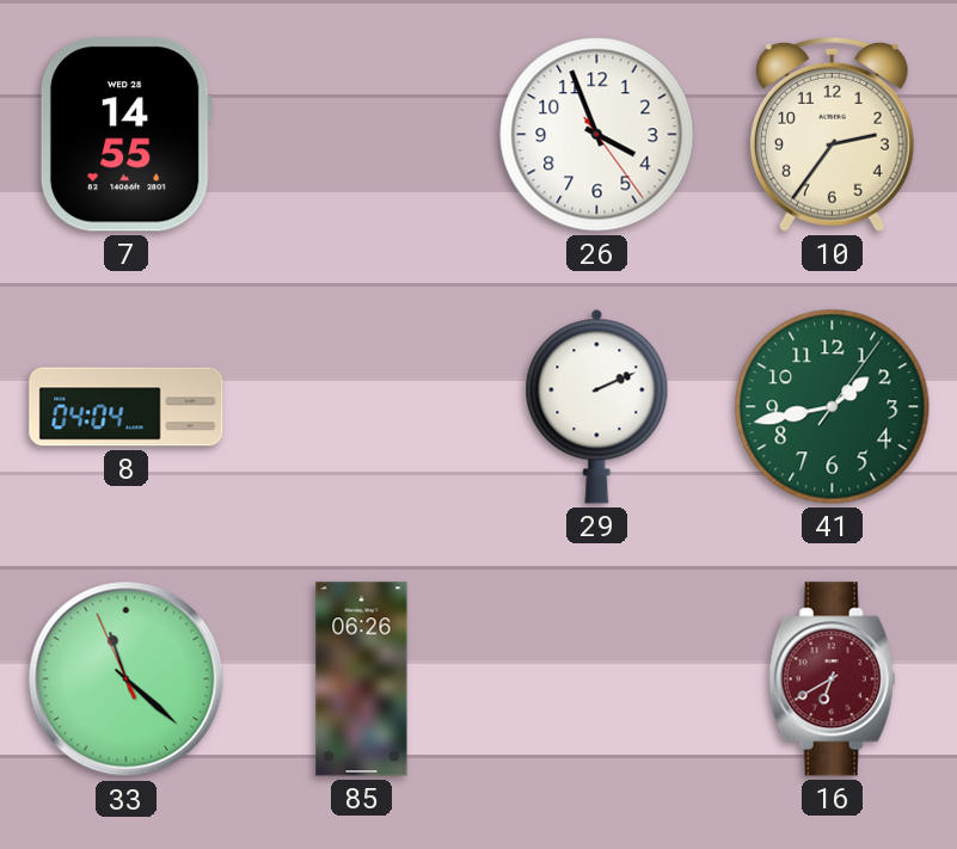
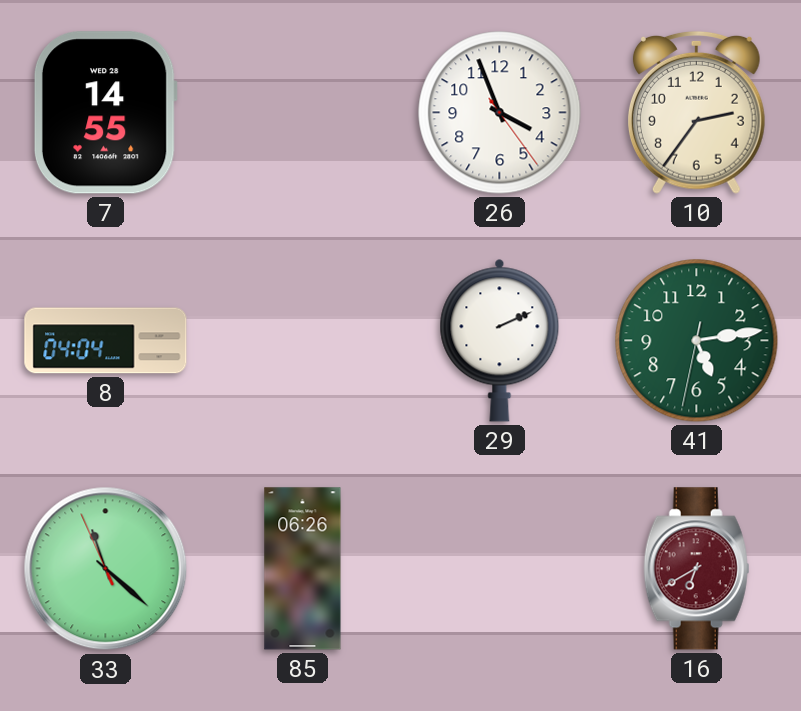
41: 1:43 -> 5:13
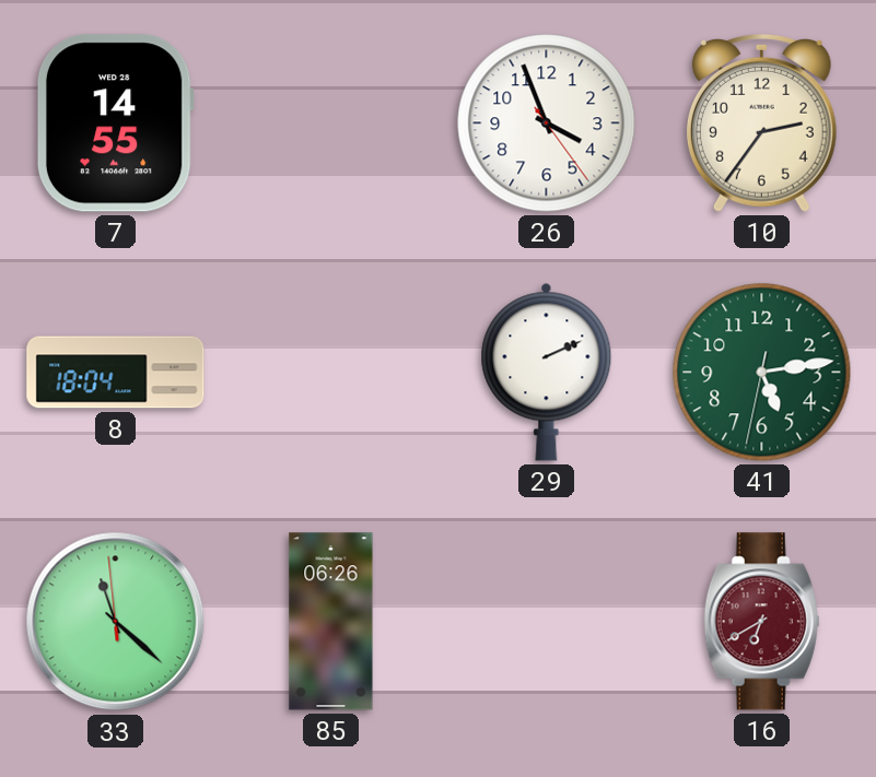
8: 04:04 -> 18:04
33: 11:21:56 -> 11:21:59
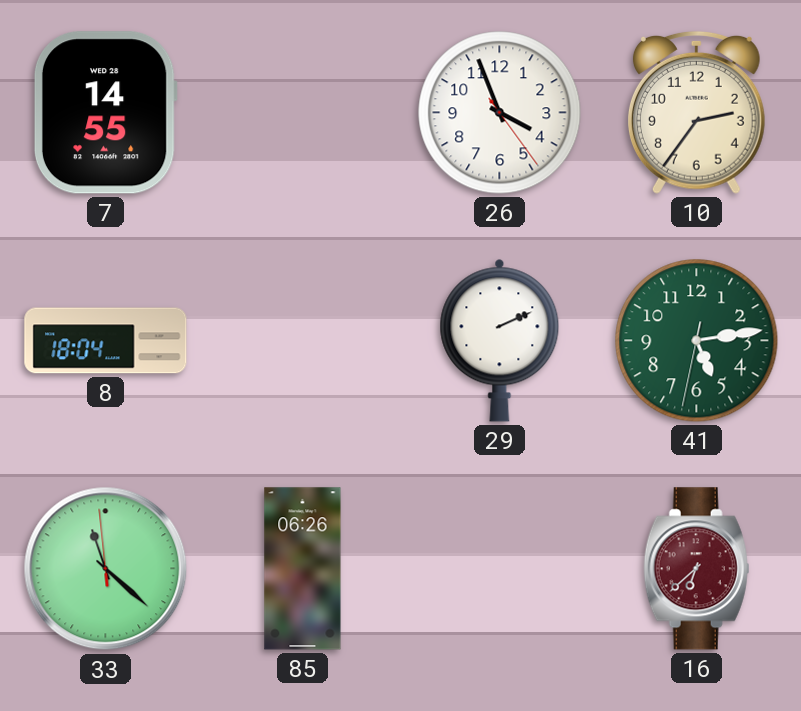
16: 6:40 -> 6:38
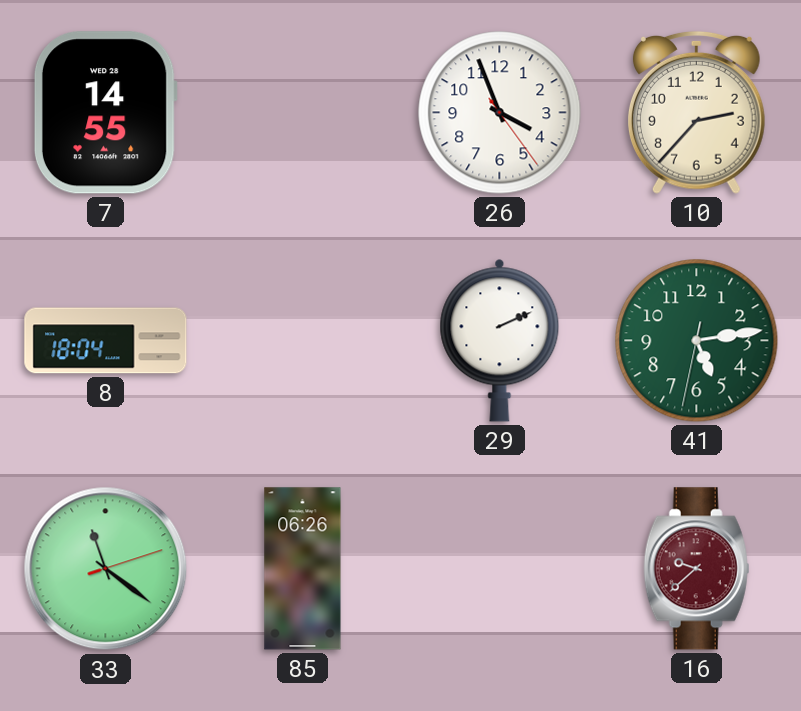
10: 2:36 -> 2:37
33: 11:21:59 -> 11:21:12
16: 6:38 -> 9:38
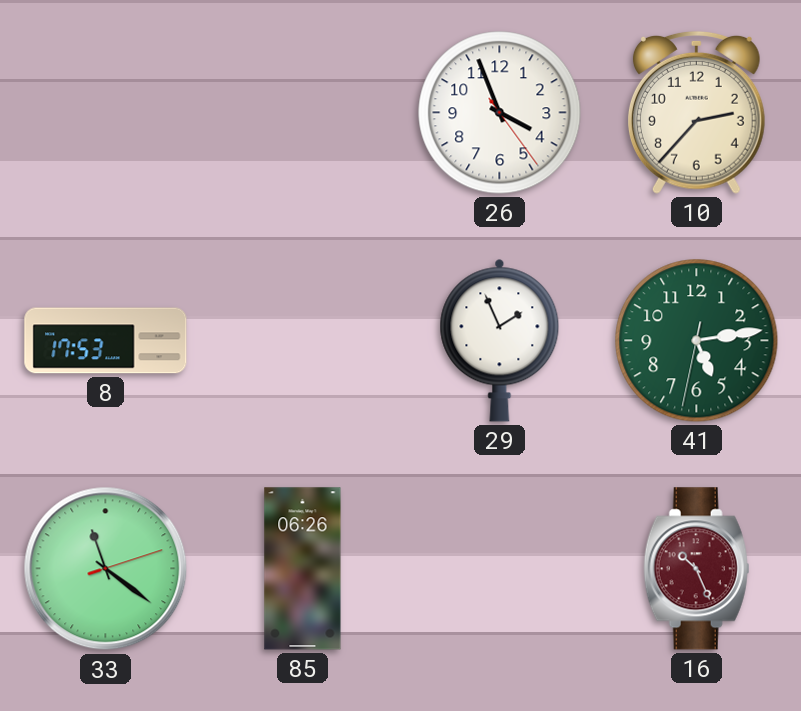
7: 14:55 -> none
8: 18:04 -> 17:53
29: 2:11 -> 1:56
16: 9:38 -> 10:26
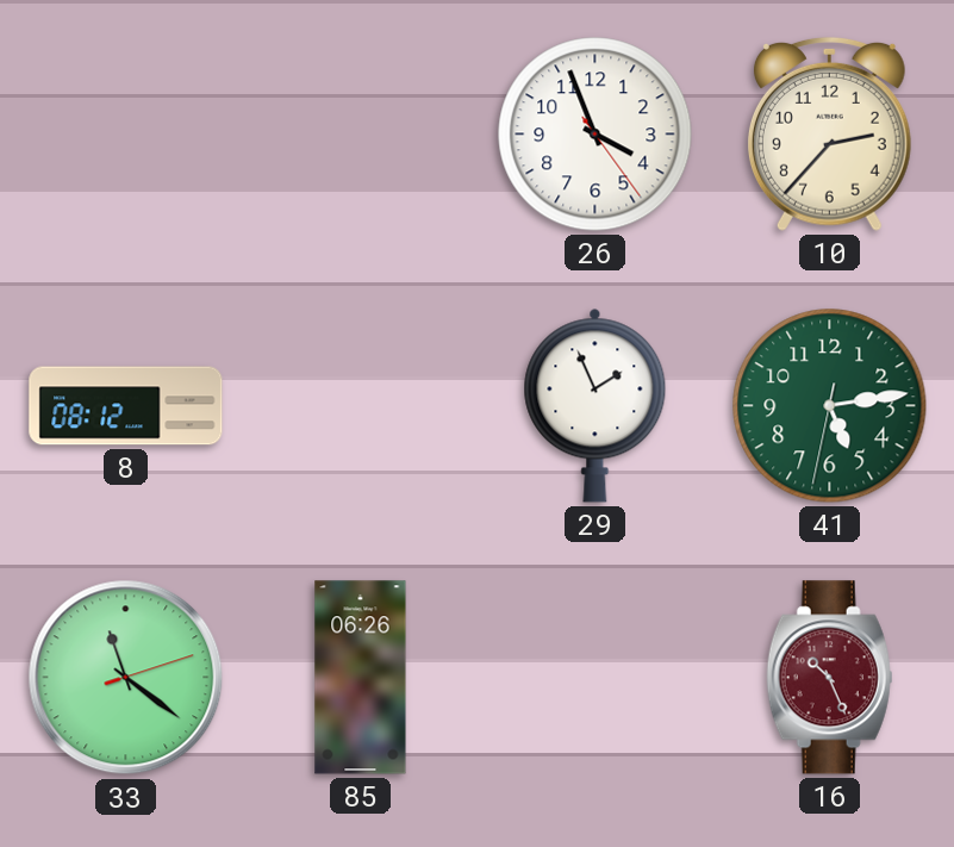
8: 17:53 -> 08:12
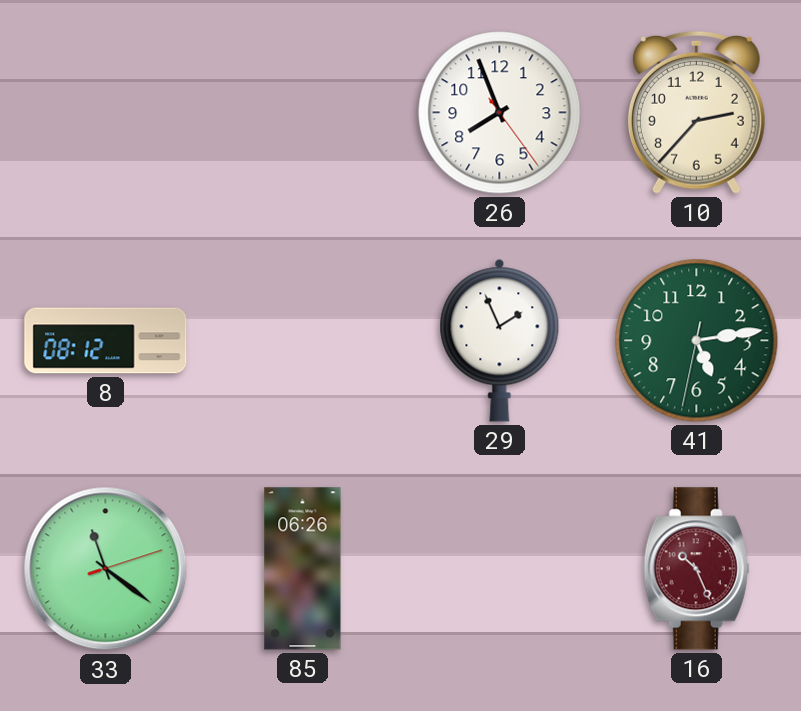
26: 3:56 -> 7:56
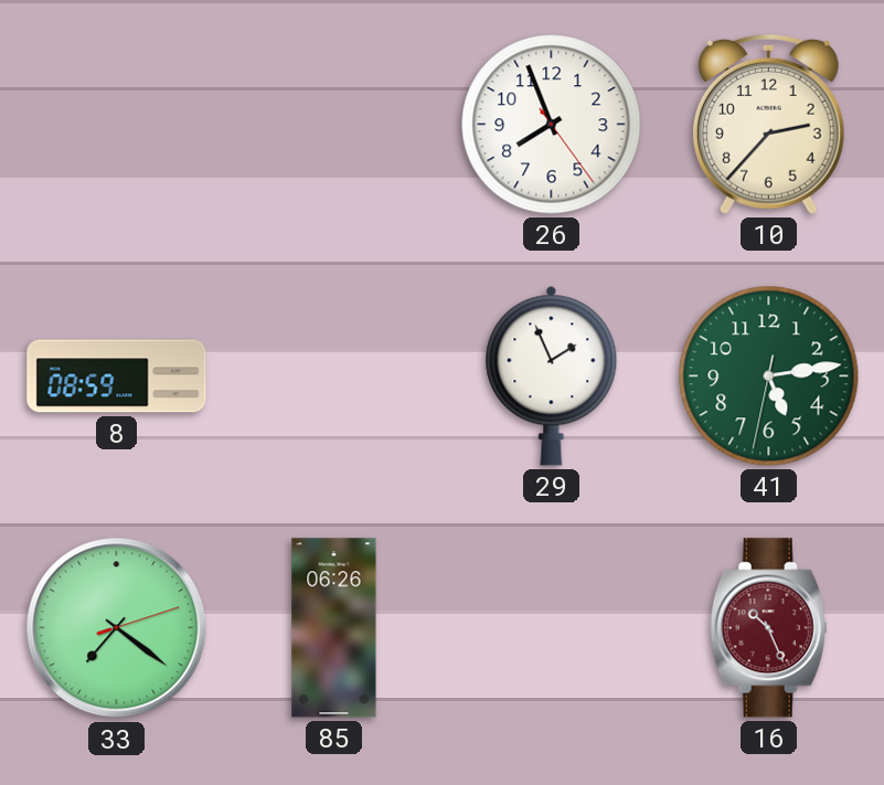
8: 08:12 -> 08:59
33: 11:21 -> 7:21
